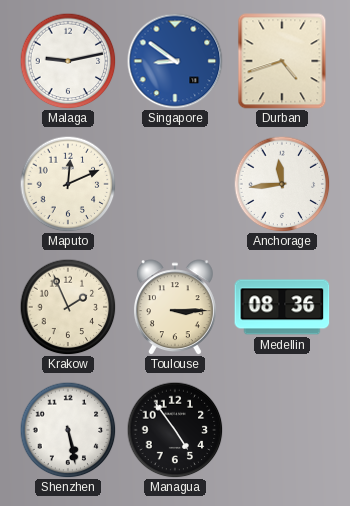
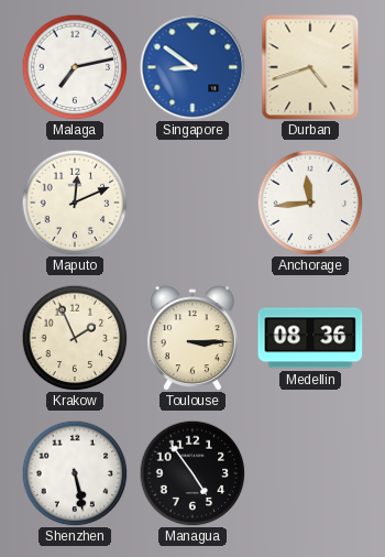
Malaga: 9:13 -> 7:13
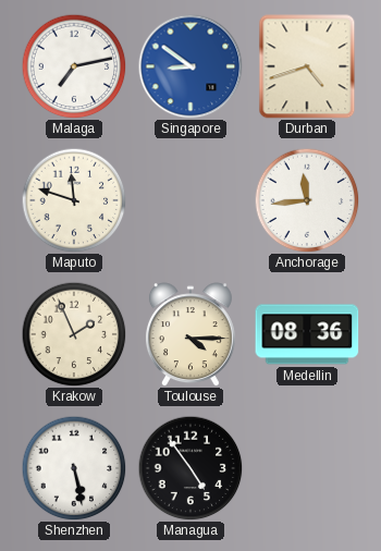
Maputo: 12:11 -> 11:48
Toulouse: 3:15 -> 4:15
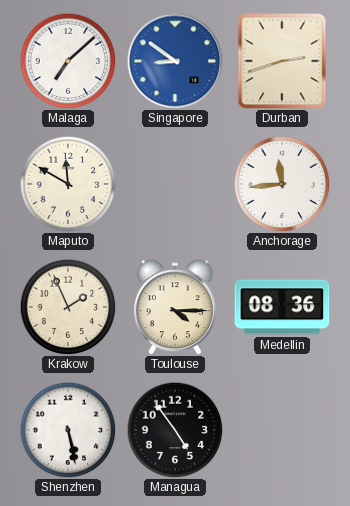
Malaga: 7:13 -> 7:08
Durban: 4:42 -> 2:42
Maputo: 11:48 -> 11:50
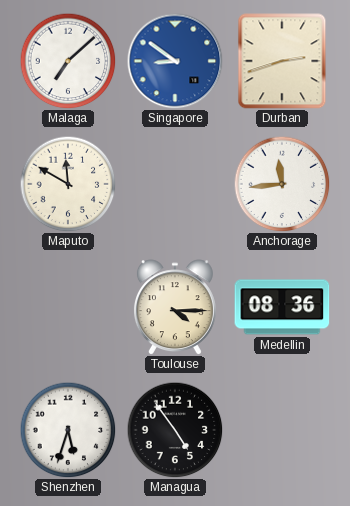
Krakow: 1:56 -> none
Shenzhen: 5:28 -> 5:33
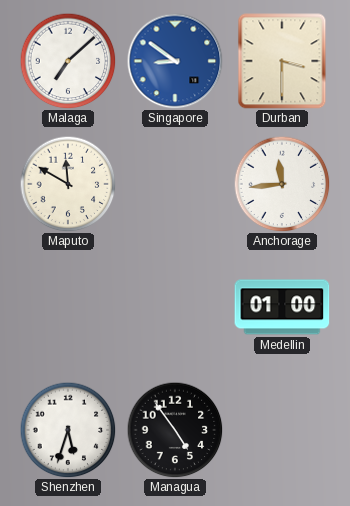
Durban: 2:42 -> 3:30
Toulouse: 4:15 -> none
Medellin: 08:36 -> 01:00
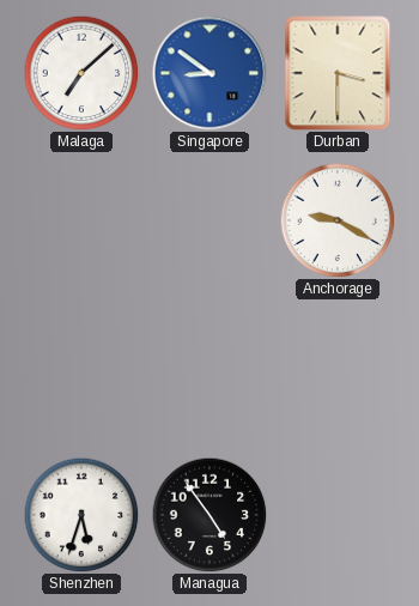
Maputo: 11:50 -> none
Anchorage: 11:44 -> 9:20
Medellin: 01:00 -> none
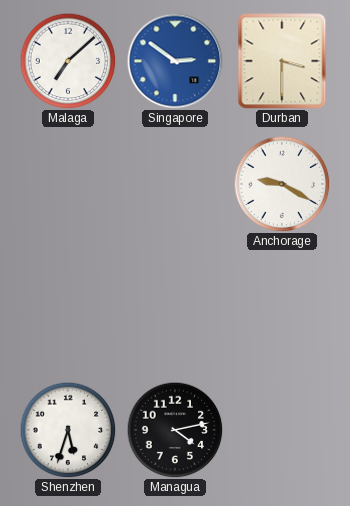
Singapore: 8:51 -> 2:51
Managua: 4:54 -> 4:13
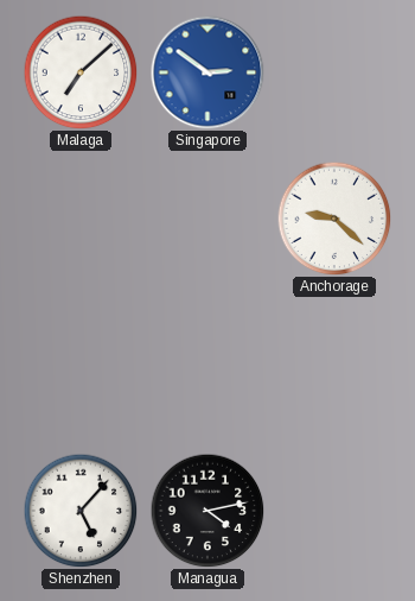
Durban: 3:30 -> none
Anchorage: 9:20 -> 9:22
Shenzhen: 5:33 -> 5:07
